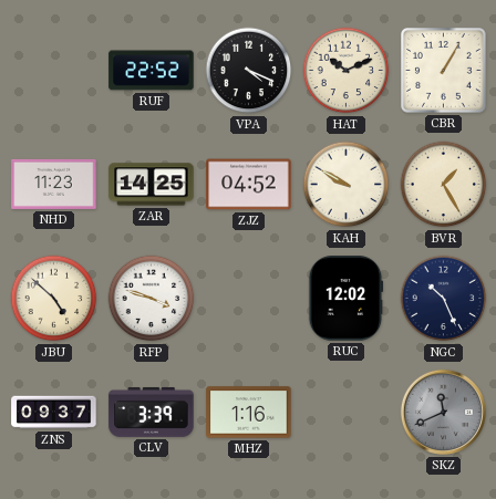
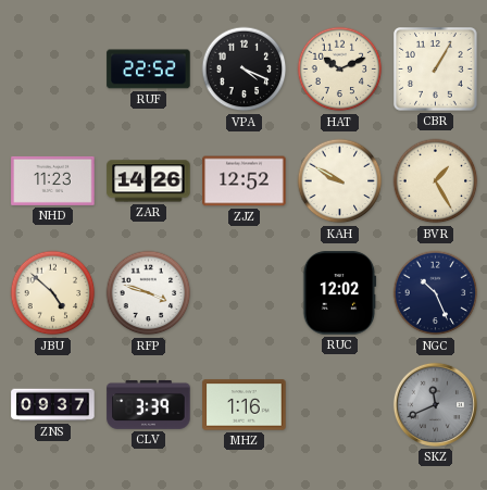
ZAR: 14:25 -> 14:26
ZJZ: 04:52 -> 12:52
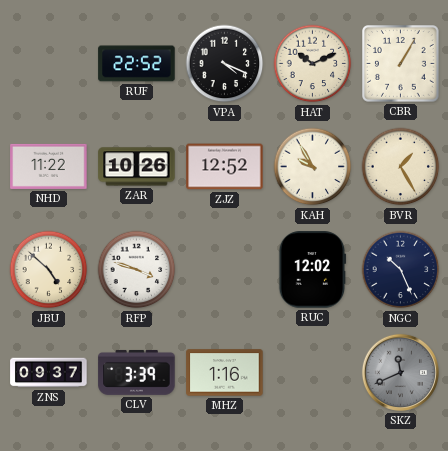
NHD: 11:23 -> 11:22
ZAR: 14:26 -> 10:26
KAH: 9:50 -> 9:55
